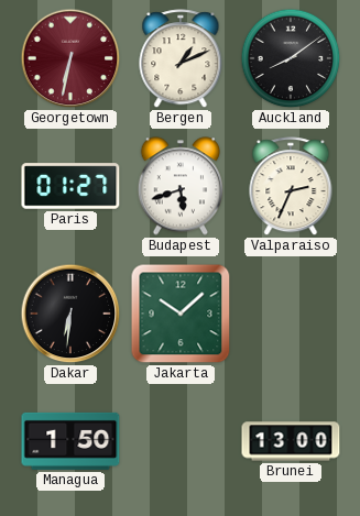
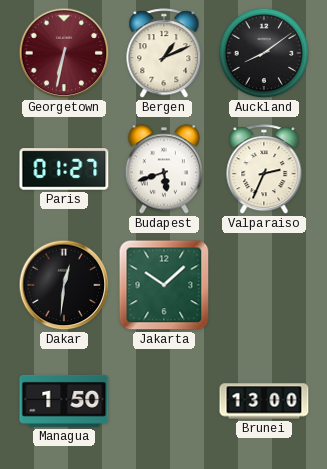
Dakar: 6:31 -> 12:31
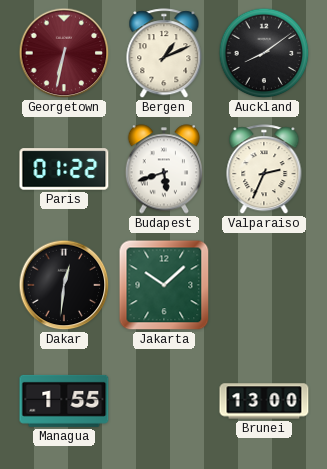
Paris: 01:27 -> 01:22
Managua: 1:50 -> 1:55
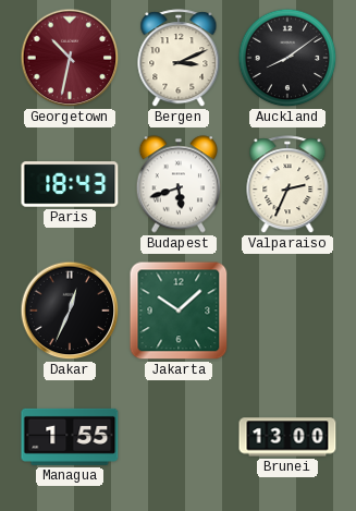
Georgetown: 6:32 -> 10:32
Bergen: 1:11 -> 3:11
Paris: 01:22 -> 18:43
Dakar: 12:31 -> 12:34
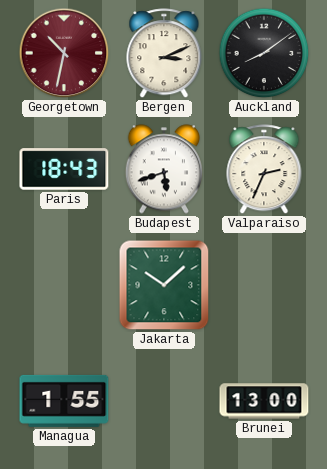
Dakar: 12:34 -> none
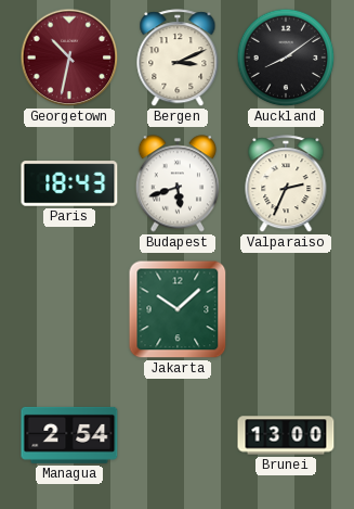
Managua: 1:55 -> 2:54
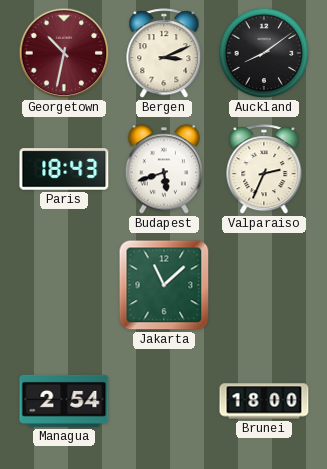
Jakarta: 10:08 -> 11:08
Brunei: 13:00 -> 18:00
